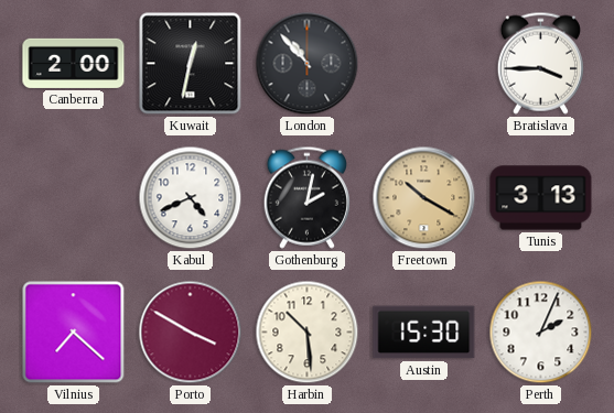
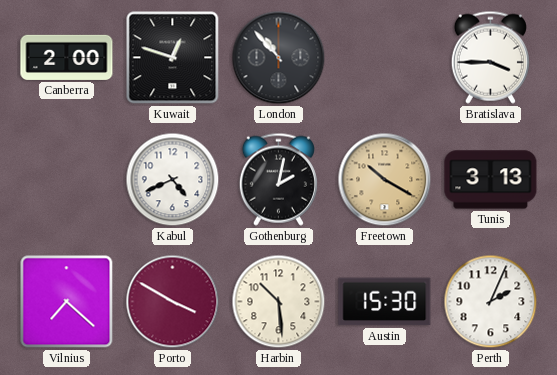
Kuwait: 12:32 -> 12:48
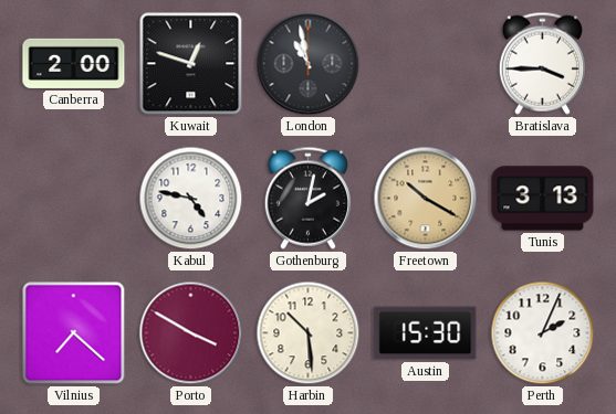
London: 10:53 -> 10:58
Kabul: 4:41 -> 4:47
